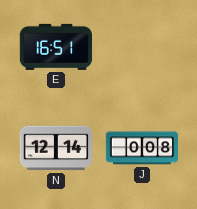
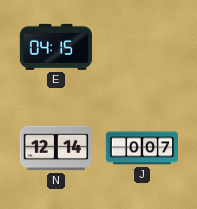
E: 16:51 -> 04:15
J: 0:08 -> 0:07
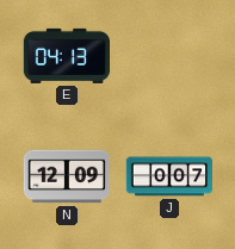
E: 04:15 -> 04:13
N: 12:14 -> 12:09
